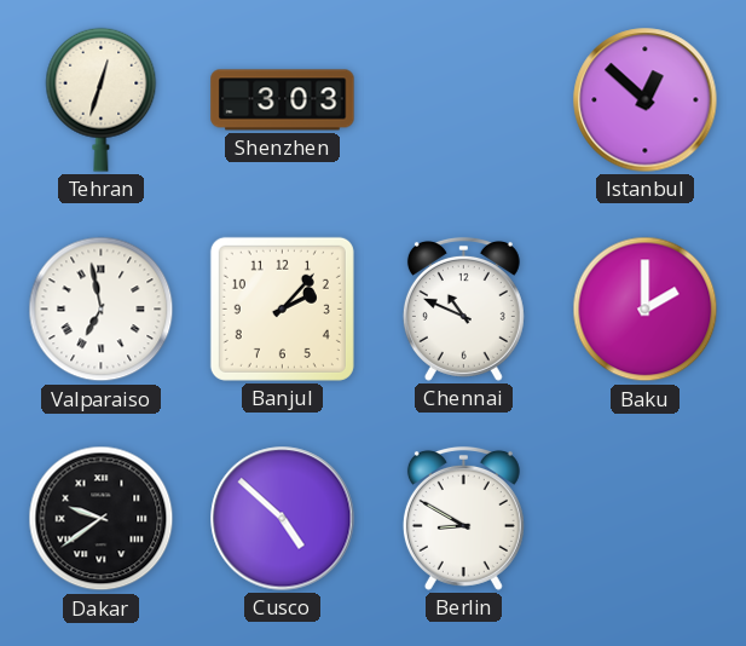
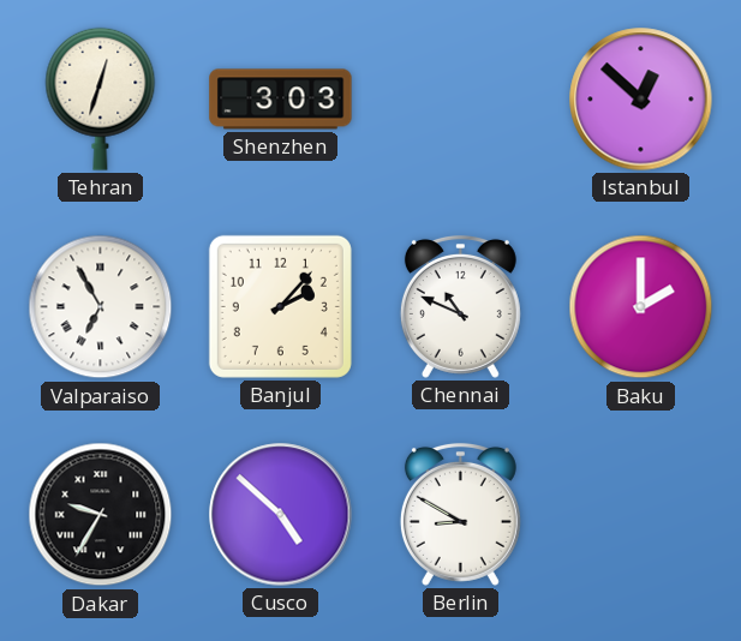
Valparaiso: 6:58 -> 6:55
Dakar: 9:39 -> 9:35
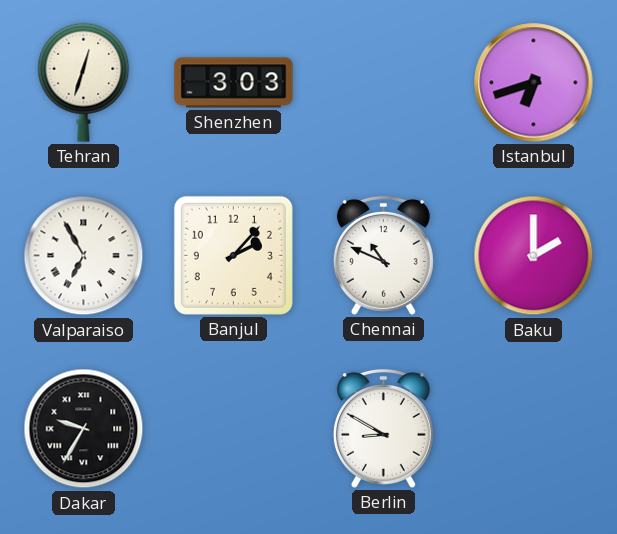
Istanbul: 12:52 -> 6:42
Cusco: 4:52 -> none
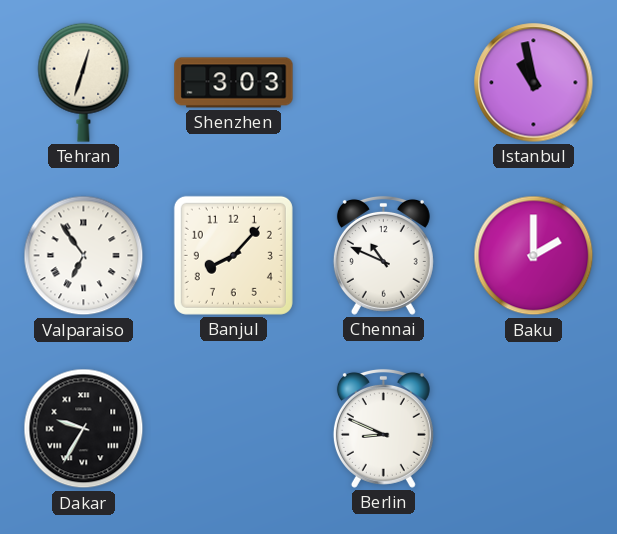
Istanbul: 6:42 -> 10:58
Valparaiso: 6:55 -> 6:54
Banjul: 2:07 -> 8:07
Berlin: 8:50 -> 8:49
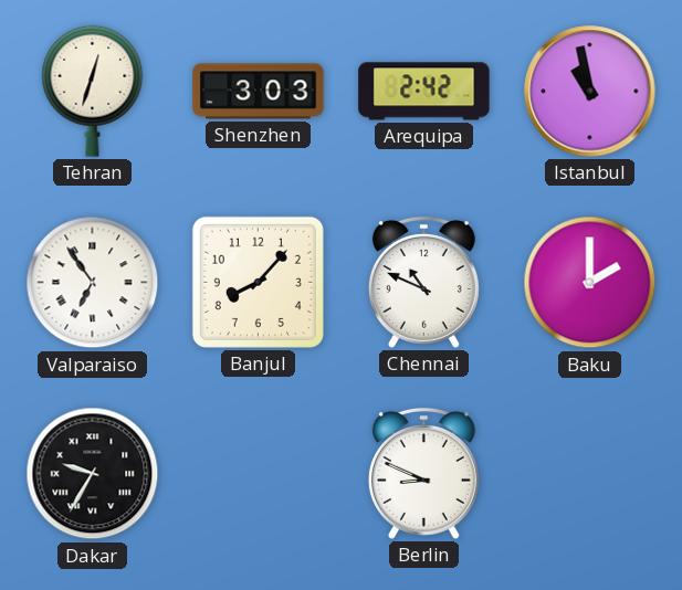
Arequipa: none -> 2:42
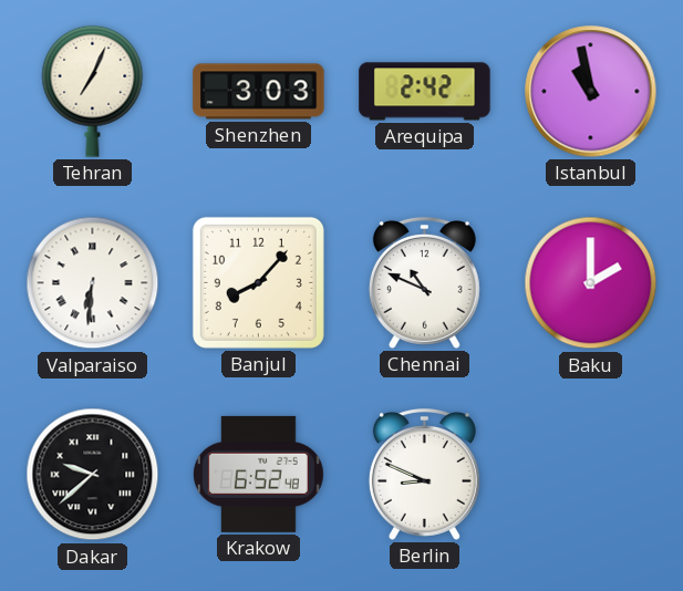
Tehran: 12:33 -> 7:04
Valparaiso: 6:54 -> 6:31
Dakar: 9:35 -> 9:38
Krakow: none -> 6:52
